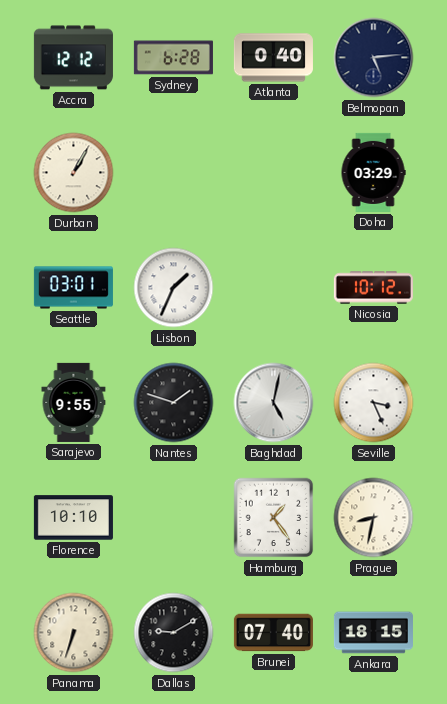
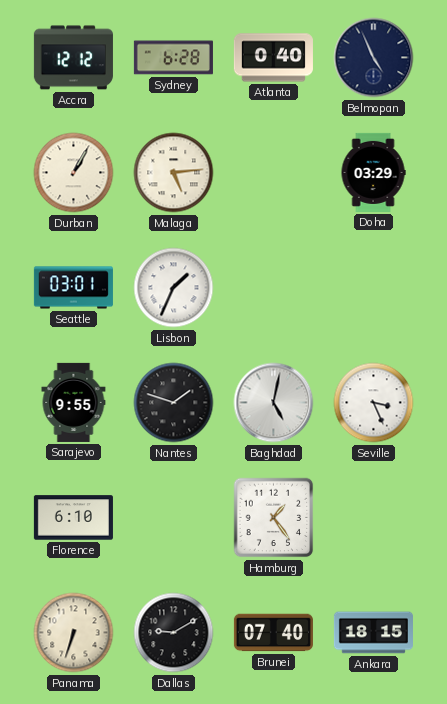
Belmopan: 5:14 -> 4:56
Malaga: none -> 5:14
Nicosia: 10:12 -> none
Florence: 10:10 -> 6:10
Prague: 8:32 -> none
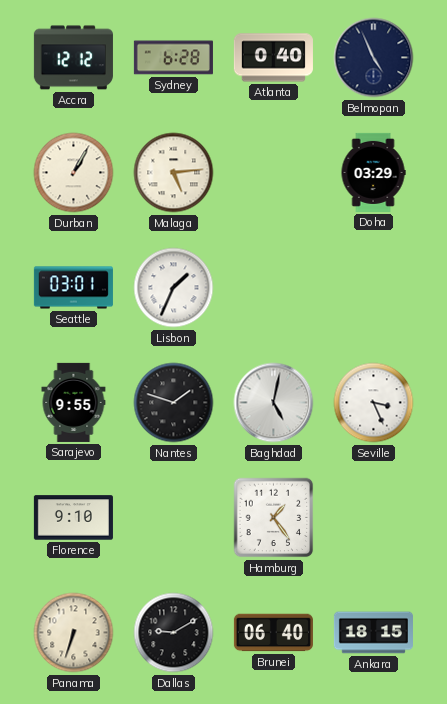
Florence: 6:10 -> 9:10
Brunei: 07:40 -> 06:40
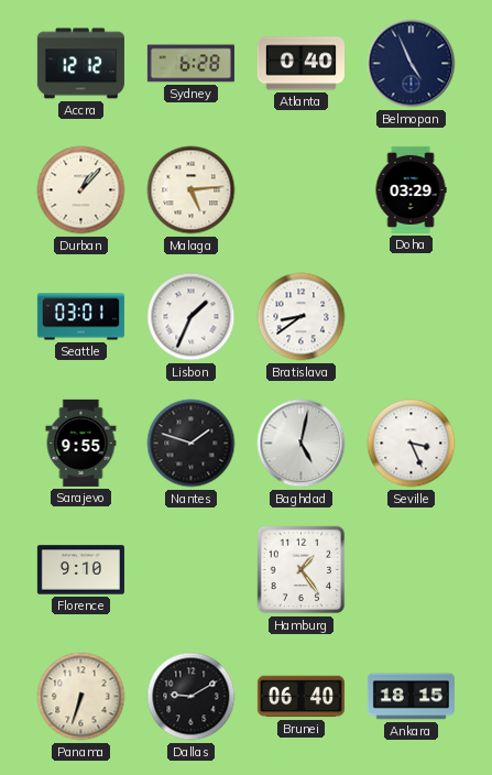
Durban: 1:05 -> 1:07
Bratislava: none -> 8:39
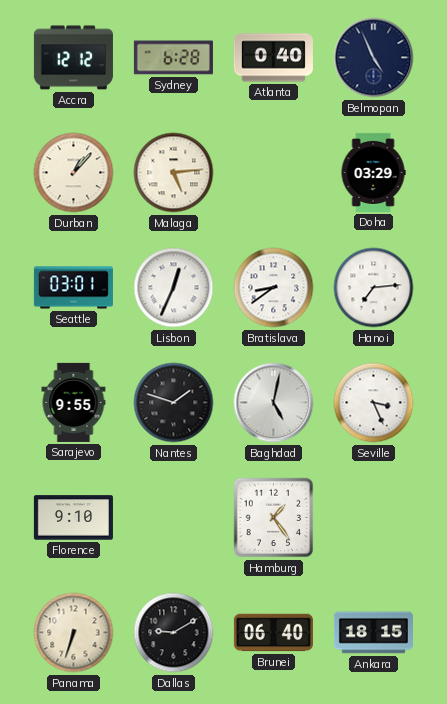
Lisbon: 1:34 -> 12:34
Hanoi: none -> 7:14
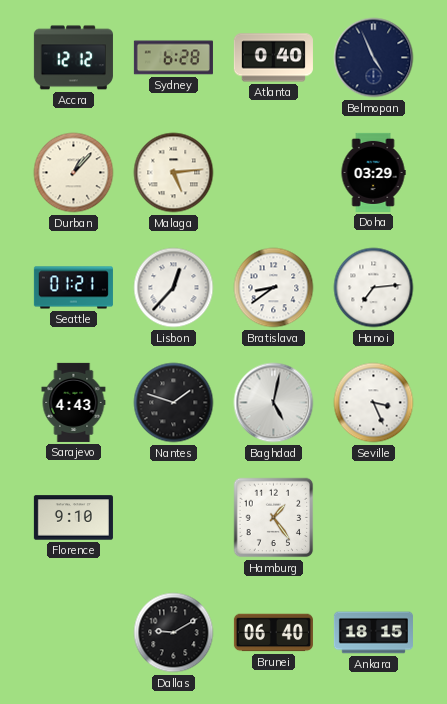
Seattle: 03:01 -> 01:21
Lisbon: 12:34 -> 12:37
Sarajevo: 9:55 -> 4:43
Panama: 6:33 -> none
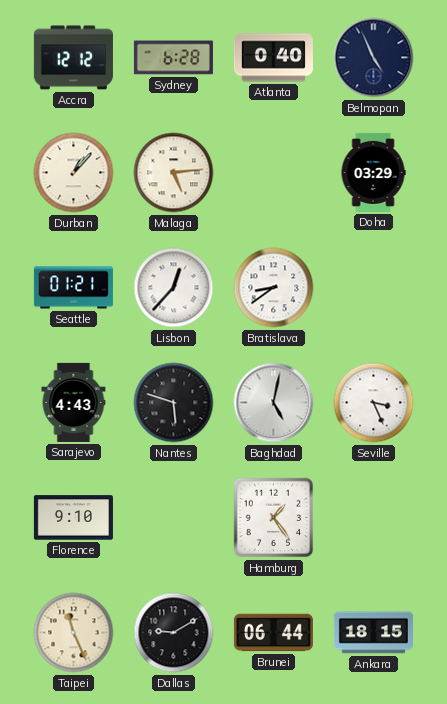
Hanoi: 7:14 -> none
Nantes: 1:48 -> 5:48
Taipei: none -> 11:26
Brunei: 06:40 -> 06:44
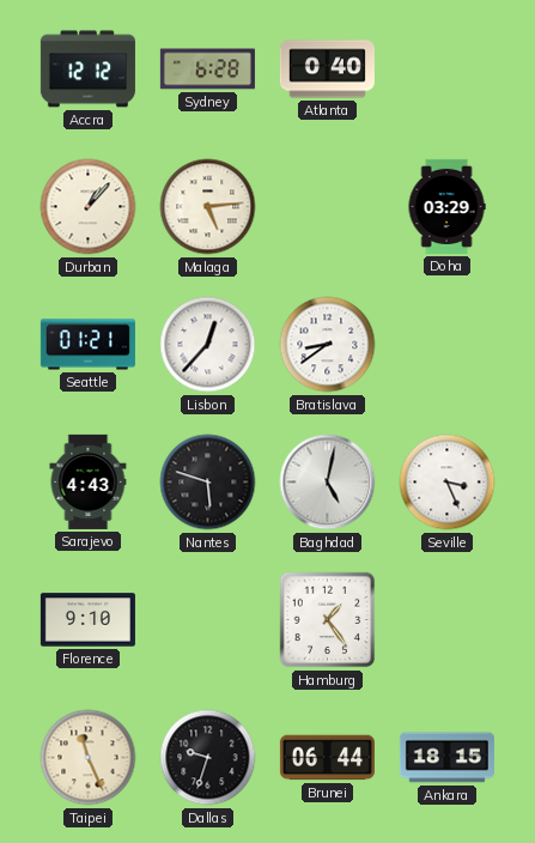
Belmopan: 4:56 -> none
Dallas: 9:10 -> 9:33
